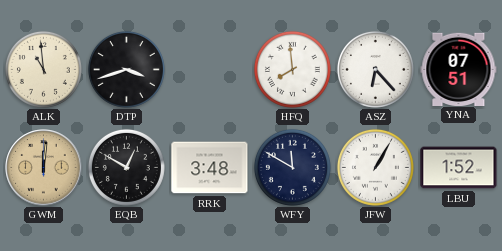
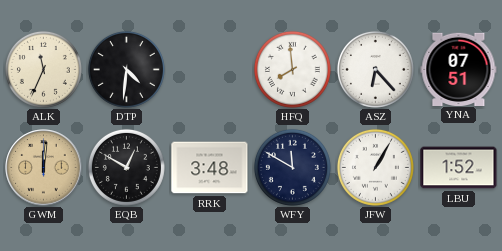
ALK: 10:59 -> 11:34
DTP: 3:42 -> 4:31
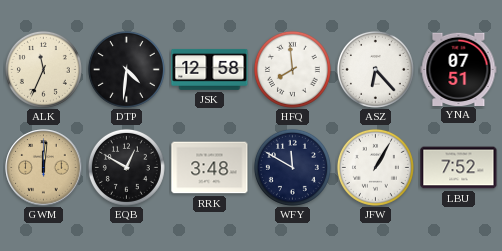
JSK: none -> 12:58
LBU: 1:52 -> 7:52
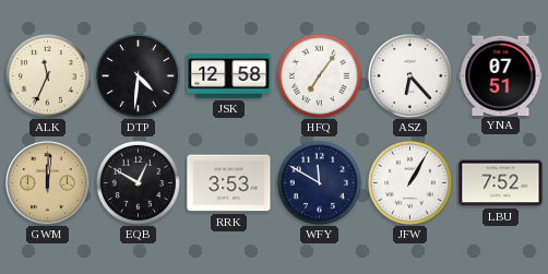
HFQ: 7:59 -> 7:06
RRK: 3:48 -> 3:53
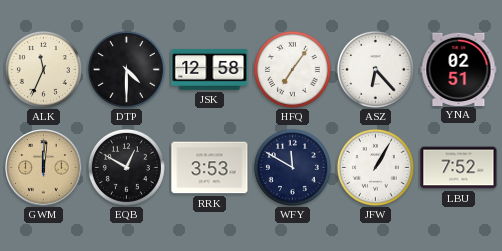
DTP: 4:31 -> 4:30
YNA: 07:51 -> 02:51
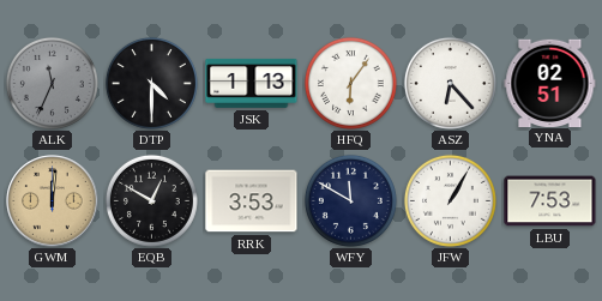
ALK dial: cream -> grey
JSK: 12:58 -> 1:13
HFQ: 7:06 -> 6:06
LBU: 7:52 -> 7:53
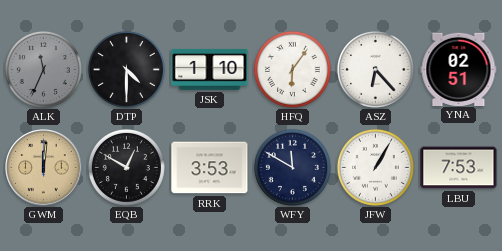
JSK: 1:13 -> 1:10
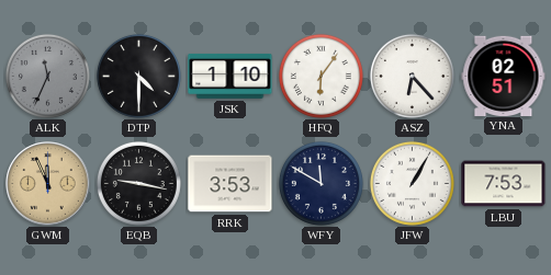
GWM: 12:01 -> 11:56
EQB: 12:50 -> 9:17
